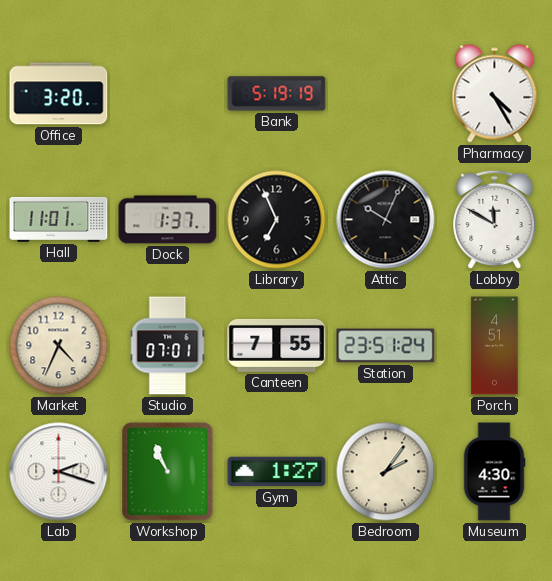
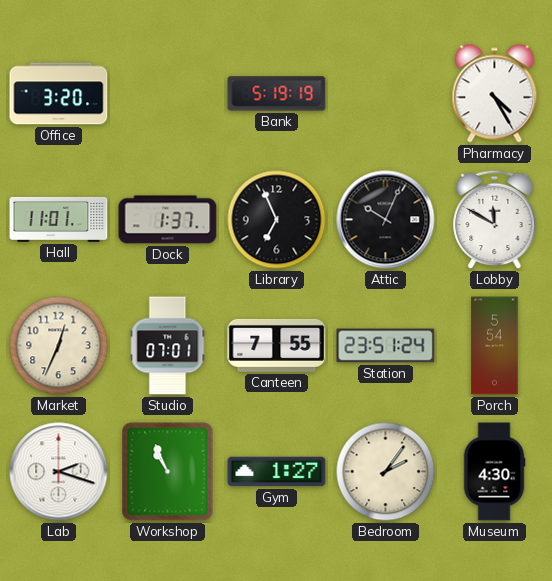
Market: 4:34 -> 12:34
Porch: 4:51 -> 5:54
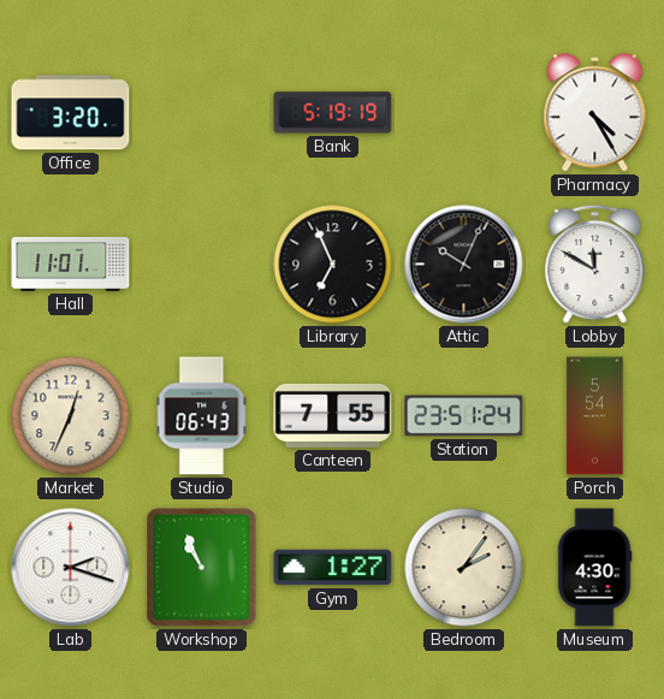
Dock: 1:37 -> none
Studio: 07:01 -> 06:43
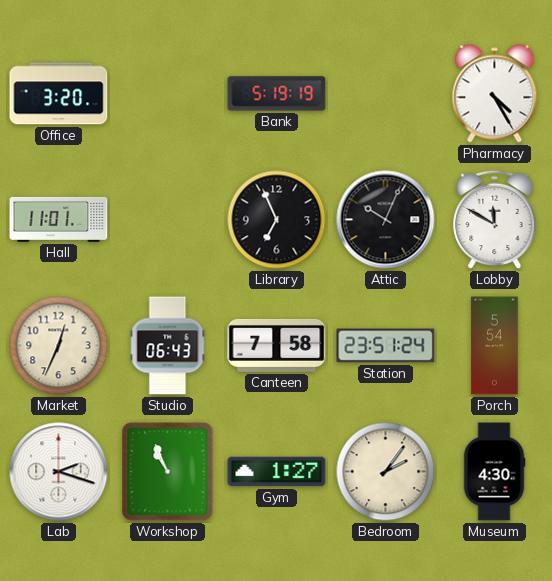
Canteen: 7:55 -> 7:58
